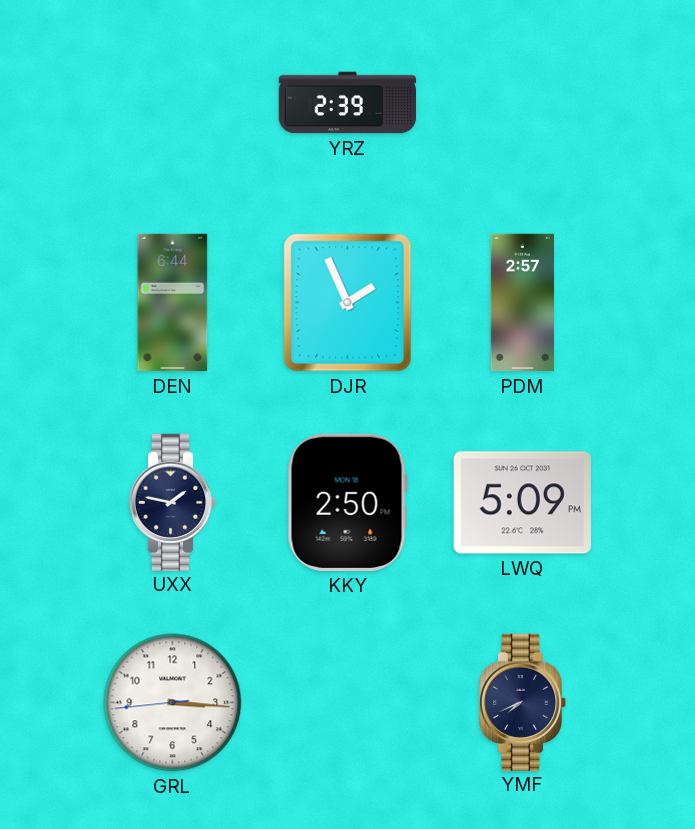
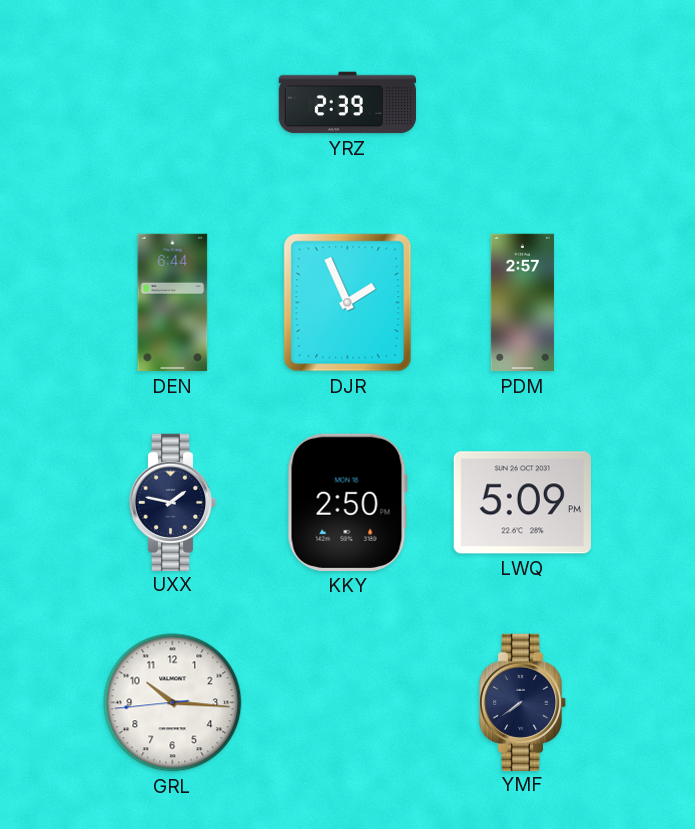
GRL: 3:15 -> 10:15
YMF: 7:41 -> 7:39
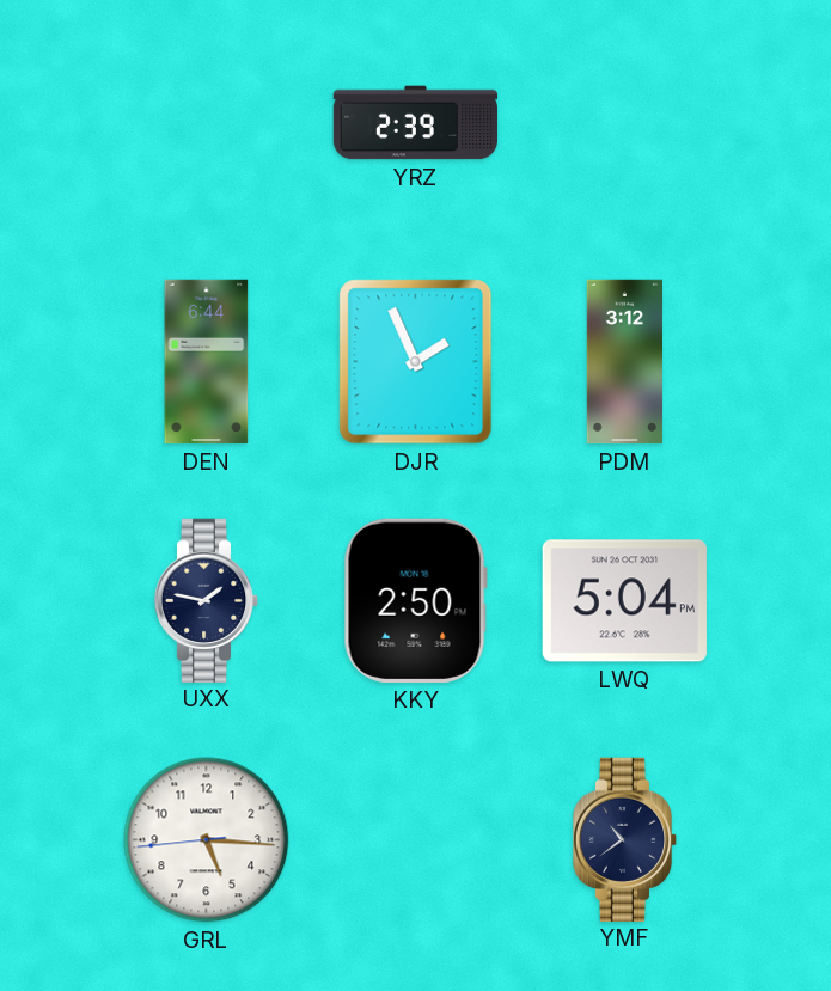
PDM: 2:57 -> 3:12
LWQ: 5:09 -> 5:04
GRL: 10:15 -> 5:15
YMF: 7:39 -> 10:39
